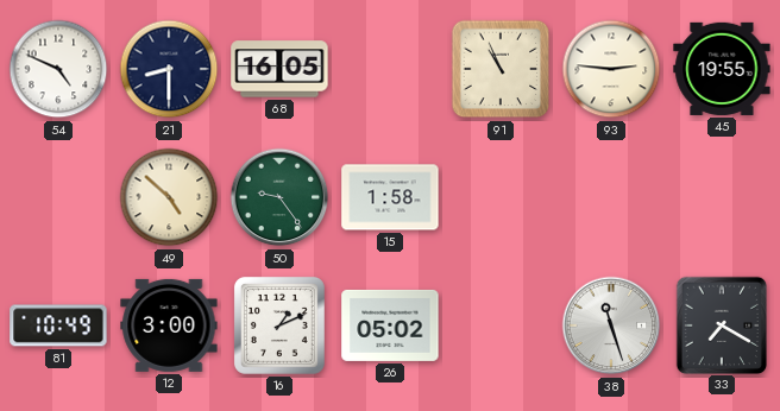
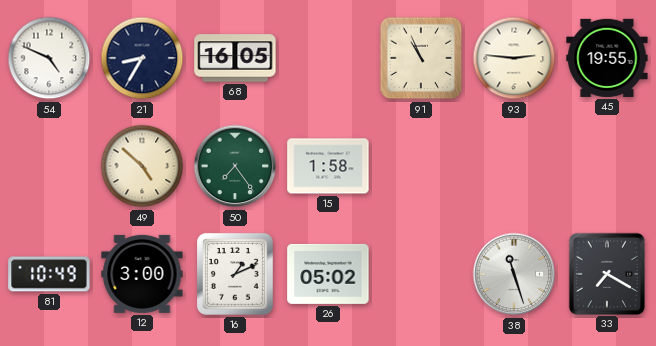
21: 8:30 -> 8:35
50: 9:24 -> 7:24
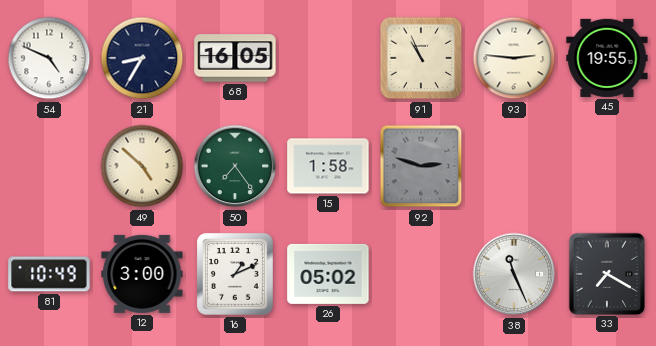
92: none -> 2:48
38: 11:27 -> 11:26
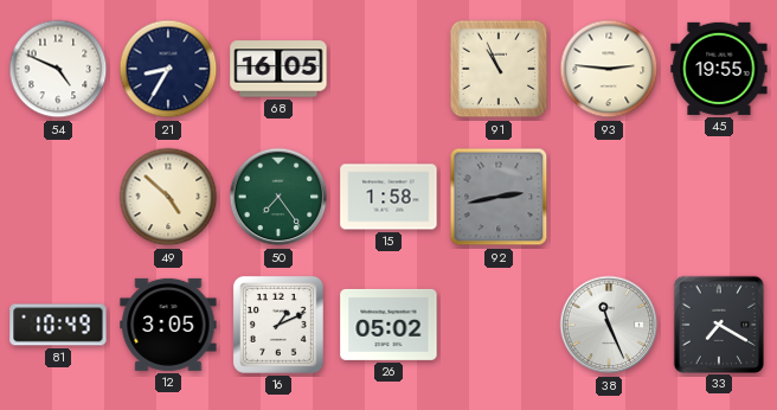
92: 2:48 -> 2:43
12: 3:00 -> 3:05
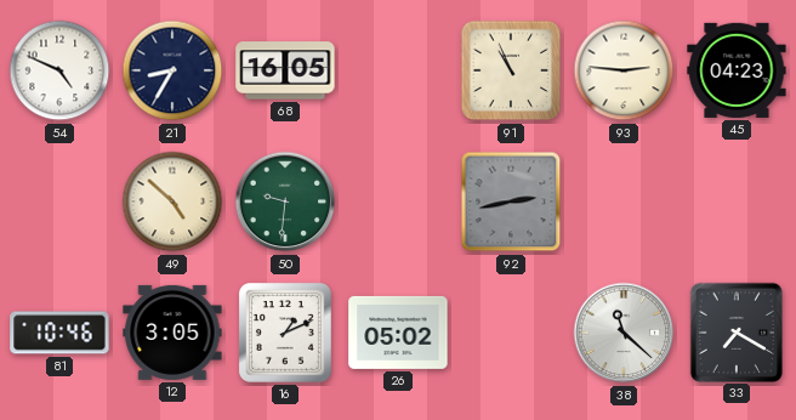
45: 19:55 -> 04:23
50: 7:24 -> 9:31
15: 1:58 -> none
81: 10:49 -> 10:46
38: 11:26 -> 11:22
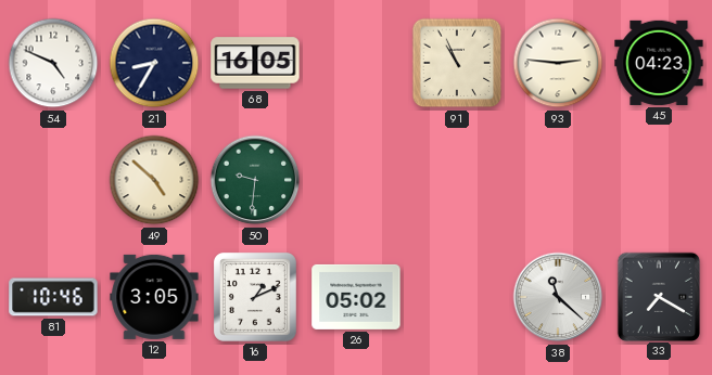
92: 2:43 -> none
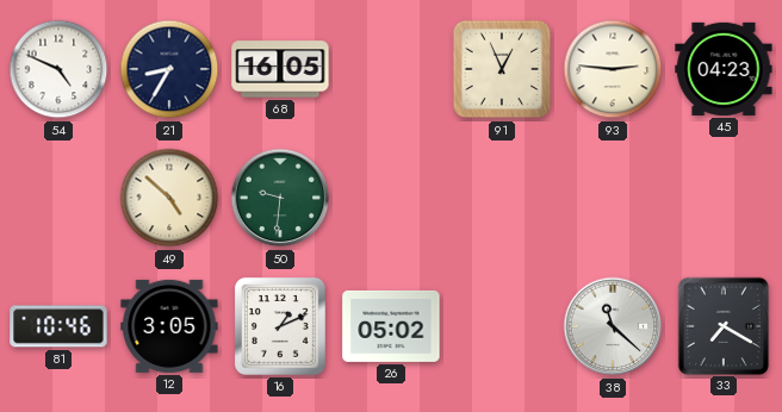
91: 10:56 -> 12:56
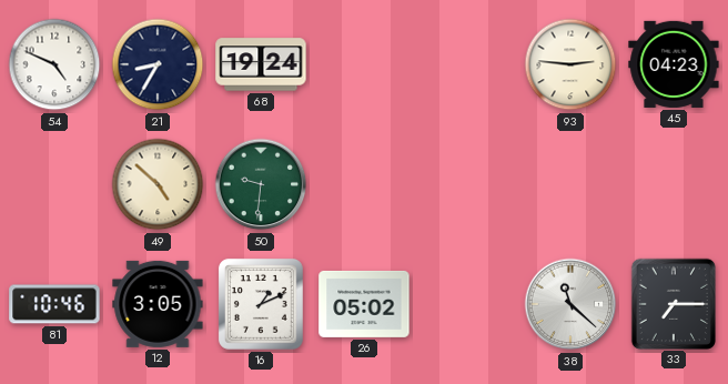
68: 16:05 -> 19:24
91: 12:56 -> none
33: 7:20 -> 7:15
